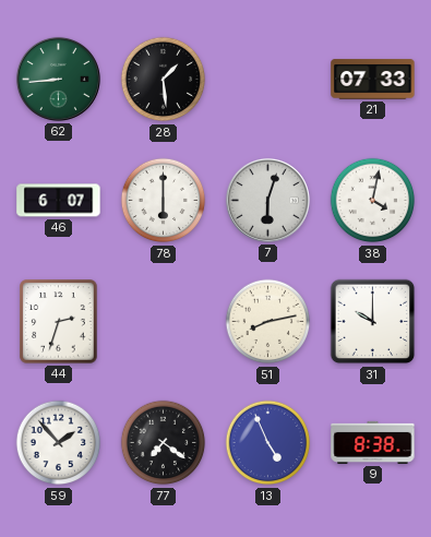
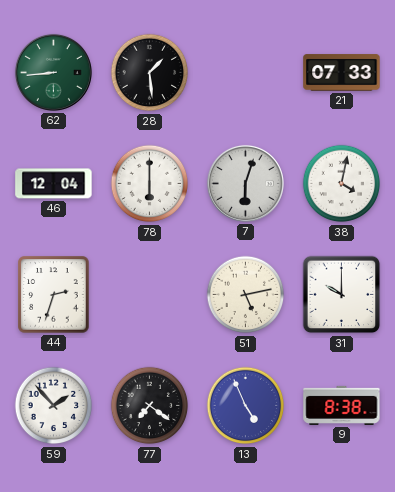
46: 6:07 -> 12:04
51: 8:13 -> 5:13
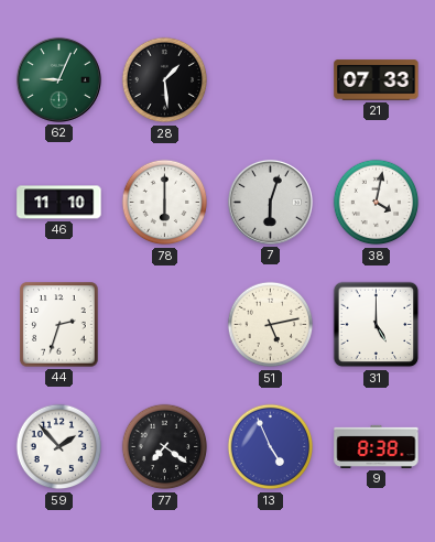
62: 8:44 -> 9:04
46: 12:04 -> 11:10
31: 10:00 -> 5:00
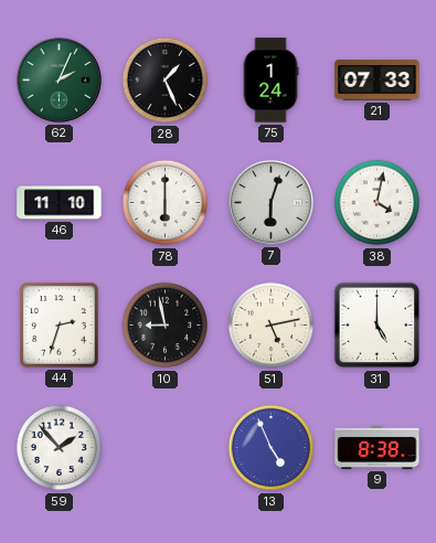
62: 9:04 -> 2:04
28: 1:29 -> 1:26
75: none -> 1:24
10: none -> 8:58
77: 7:21 -> none
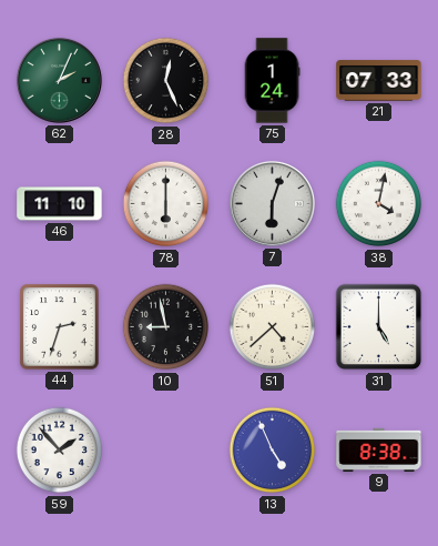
28: 1:26 -> 12:26
51: 5:13 -> 4:38
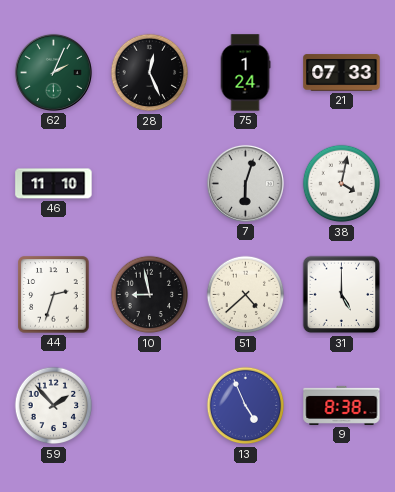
78: 6:00 -> none
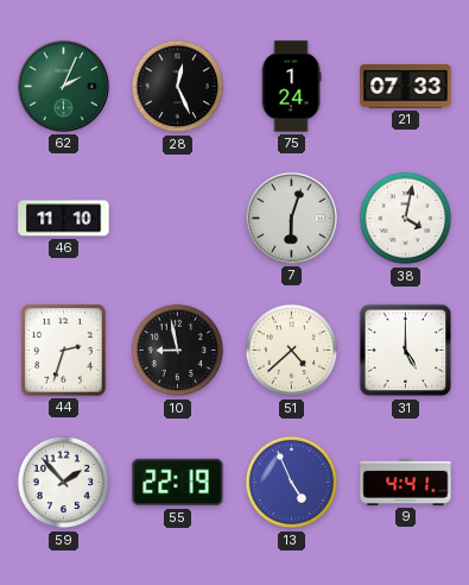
55: none -> 22:19
9: 8:38 -> 4:41
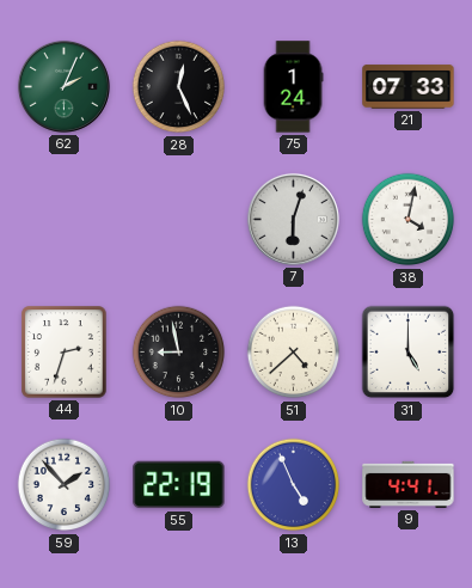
46: 11:10 -> none
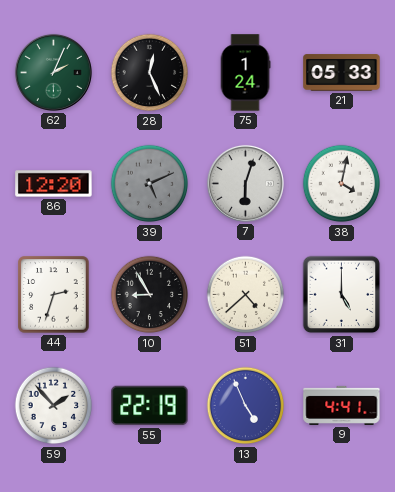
21: 07:33 -> 05:33
86: none -> 12:20
39: none -> 5:11
10: 8:58 -> 8:55
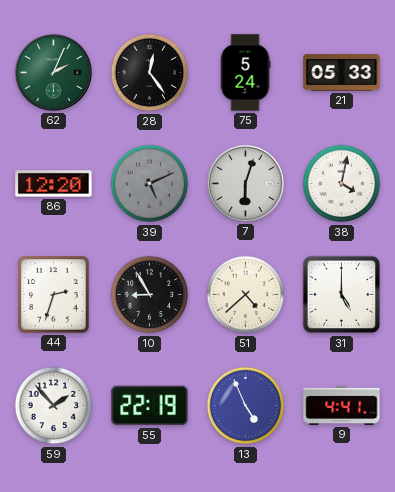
28: 12:26 -> 12:24
75: 1:24 -> 5:24
